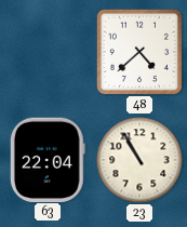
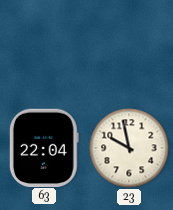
48: 4:38 -> none
23: 10:55 -> 9:58
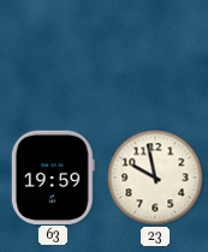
63: 22:04 -> 19:59
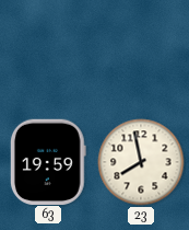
23: 9:58 -> 7:58
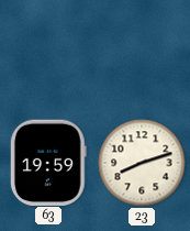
23: 7:58 -> 8:12
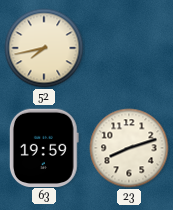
52: none -> 7:43
